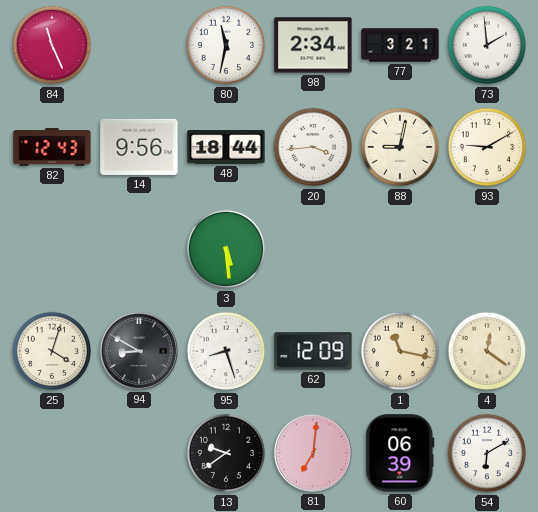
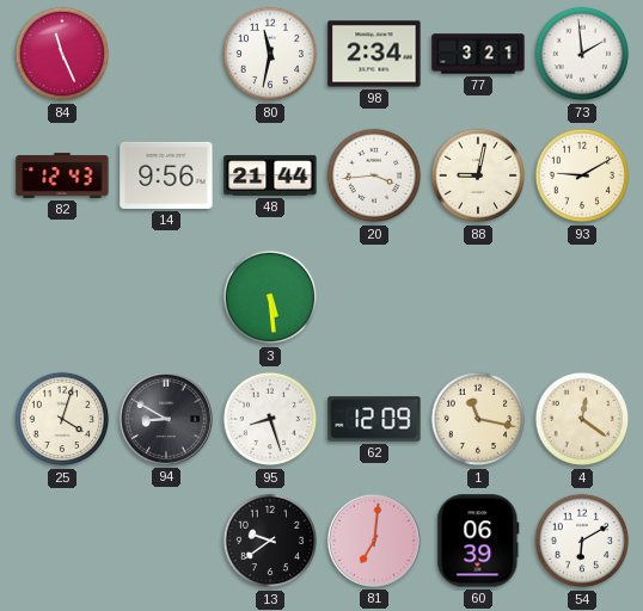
48: 18:44 -> 21:44
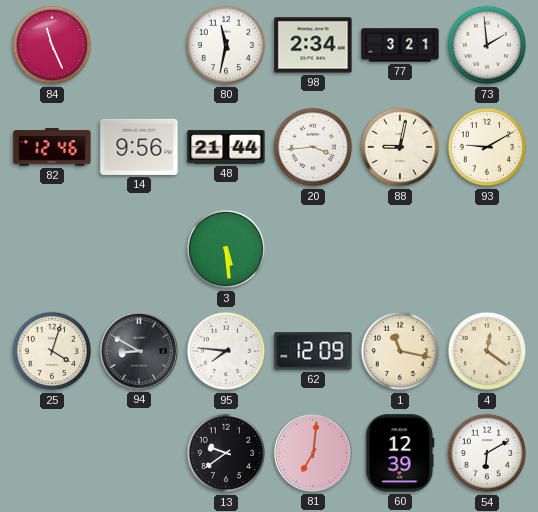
82: 12:43 -> 12:46
95: 8:27 -> 7:46
60: 06:39 -> 12:39
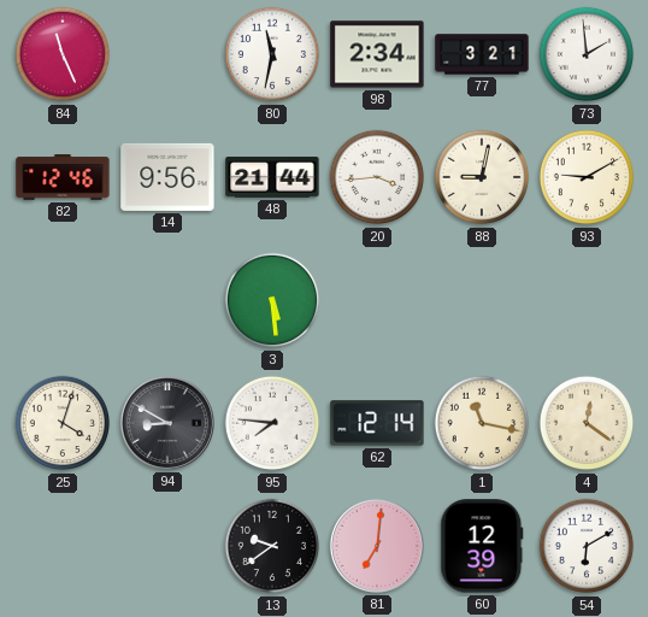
62: 12:09 -> 12:14
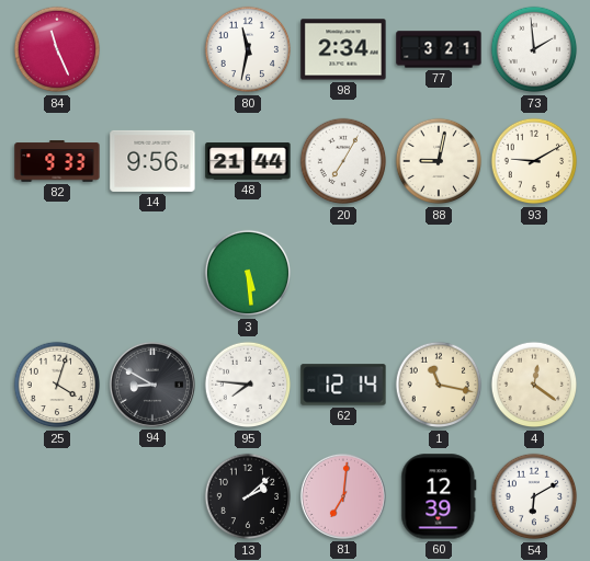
82: 12:46 -> 9:33
20: 3:44 -> 7:05
13: 9:39 -> 2:08
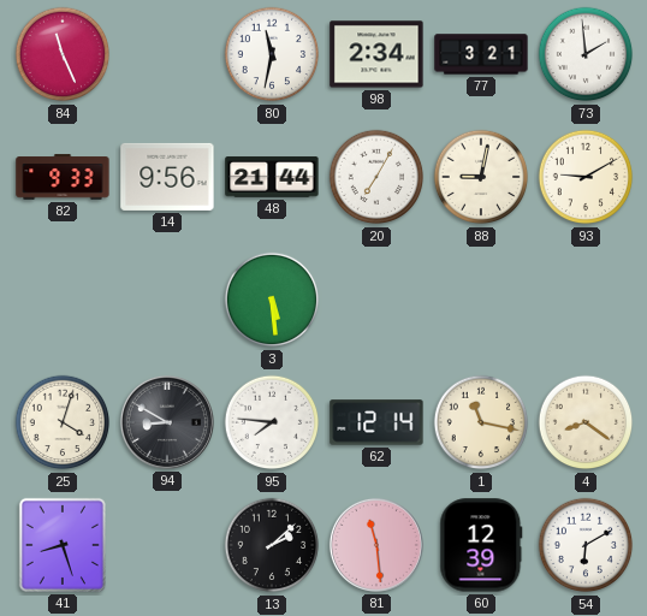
4: 12:21 -> 8:21
41: none -> 8:27
81: 7:01 -> 11:29
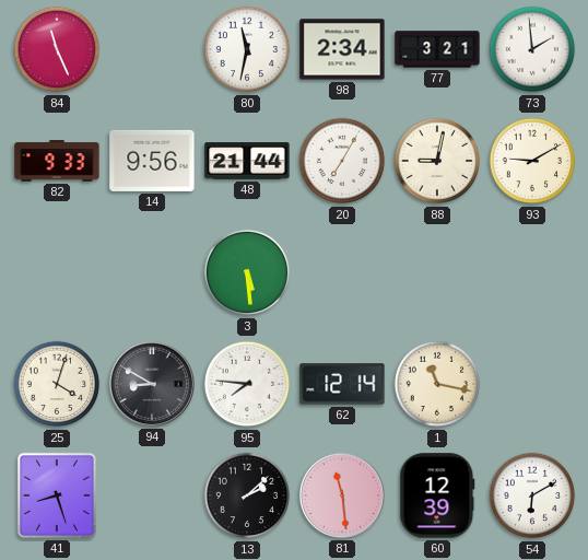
4: 8:21 -> none
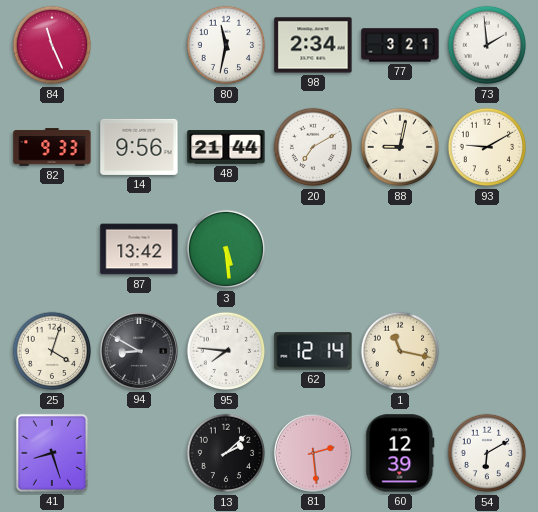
20: 7:05 -> 7:10
87: none -> 13:42
81: 11:29 -> 2:29
